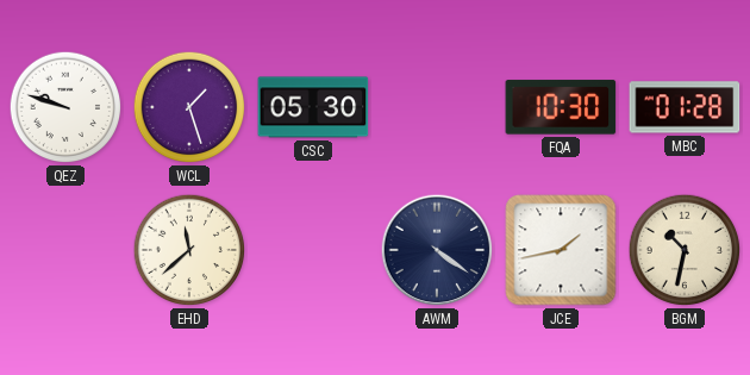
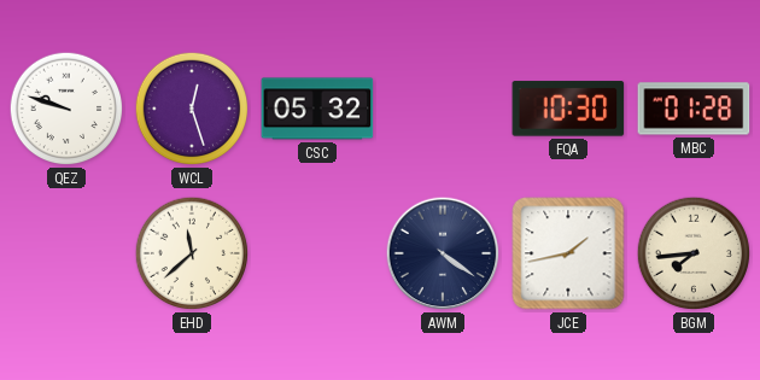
WCL: 1:27 -> 12:27
CSC: 05:30 -> 05:32
BGM: 10:32 -> 7:44
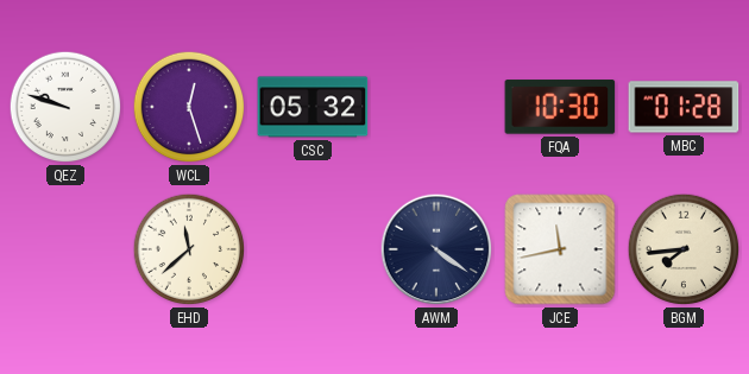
JCE: 1:43 -> 11:43
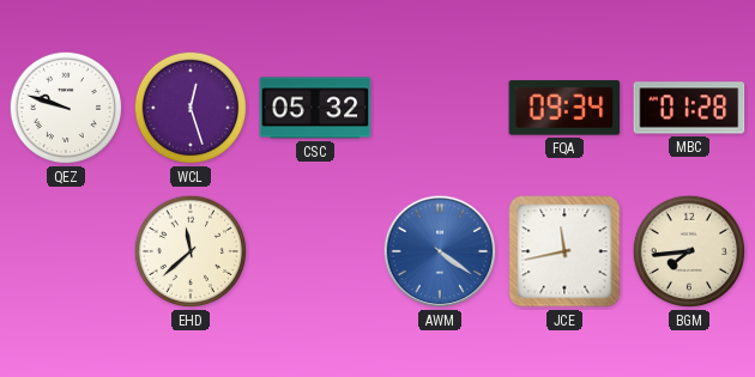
FQA: 10:30 -> 09:34
AWM dial: navy -> blue
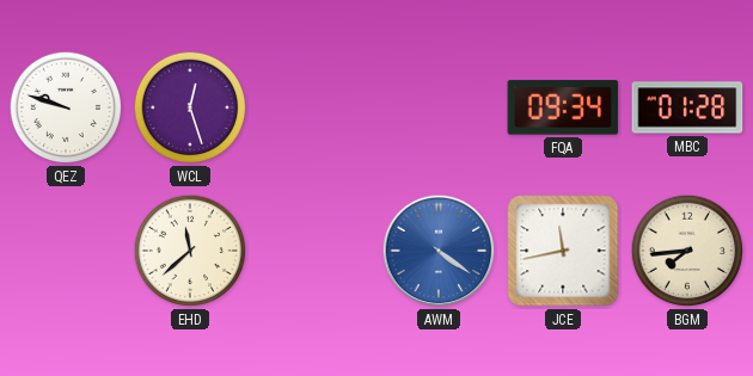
CSC: 05:32 -> none
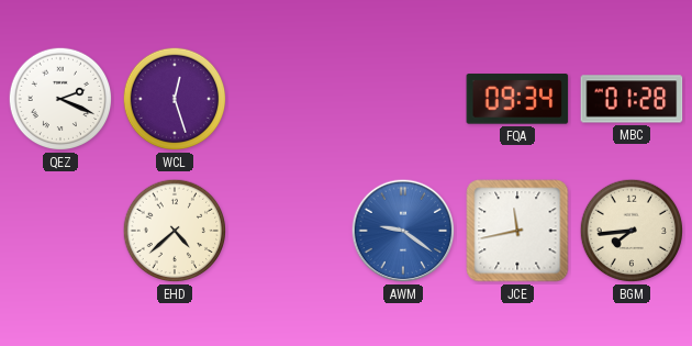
QEZ: 9:48 -> 2:19
EHD: 11:38 -> 4:38
AWM: 4:21 -> 9:21
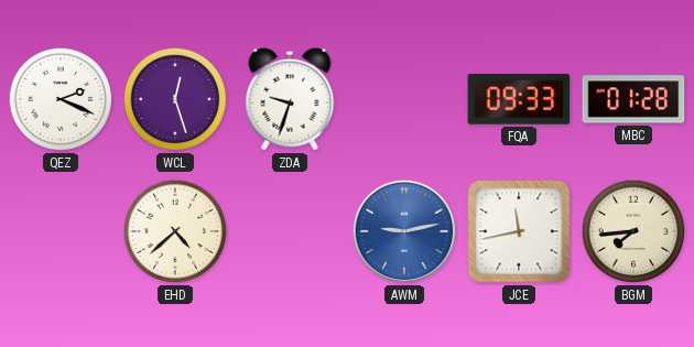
ZDA: none -> 9:33
FQA: 09:34 -> 09:33
AWM: 9:21 -> 9:13
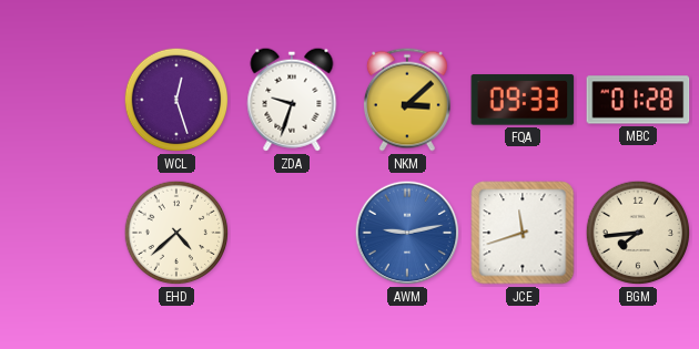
QEZ: 2:19 -> none
NKM: none -> 3:08
JCE: 11:43 -> 11:42
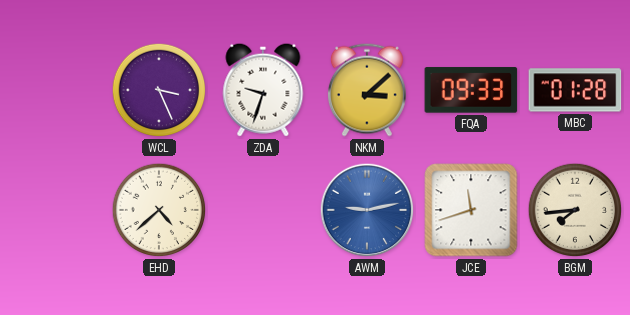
WCL: 12:27 -> 3:26
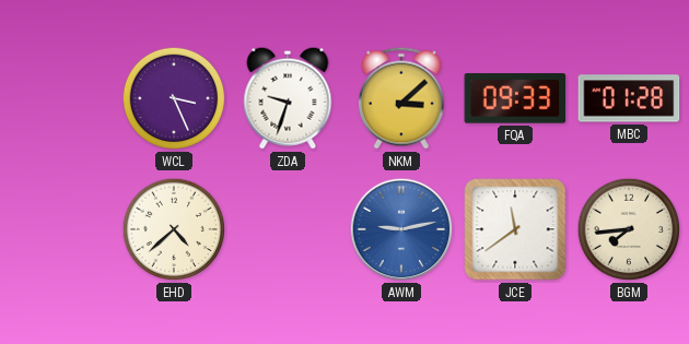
JCE: 11:42 -> 11:39
